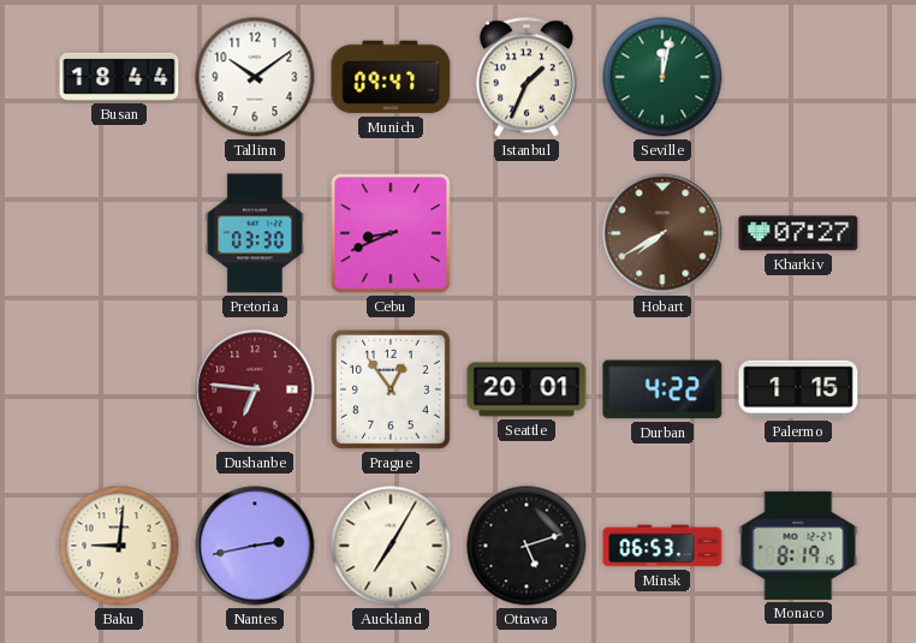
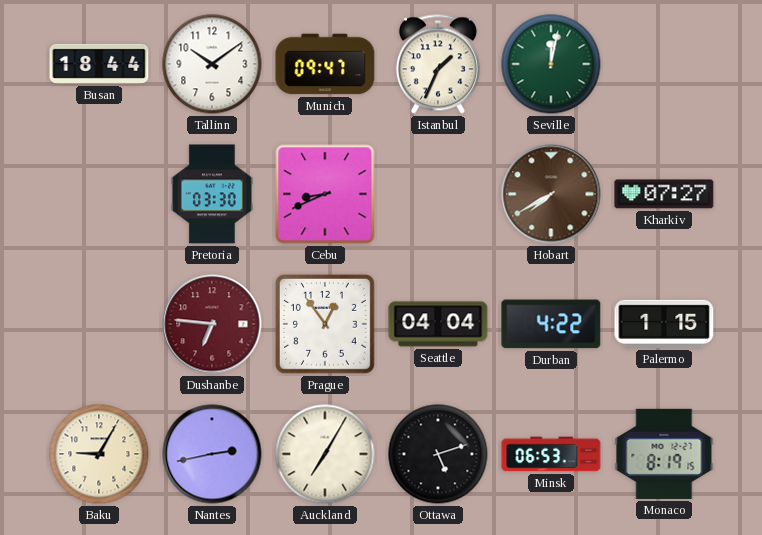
Seattle: 20:01 -> 04:04
Baku: 9:01 -> 9:05
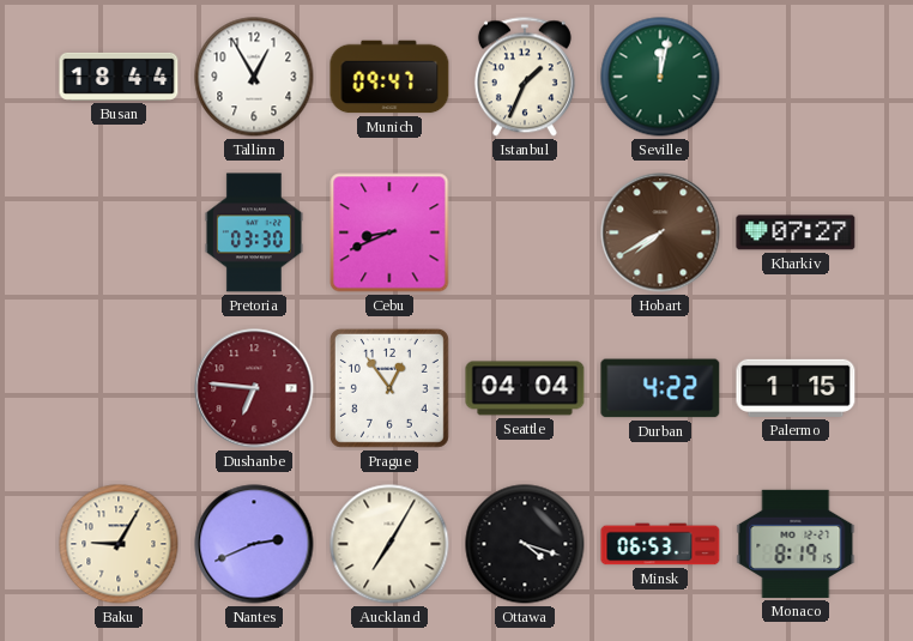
Tallinn: 10:09 -> 12:55
Nantes: 2:43 -> 2:41
Ottawa: 5:12 -> 4:18
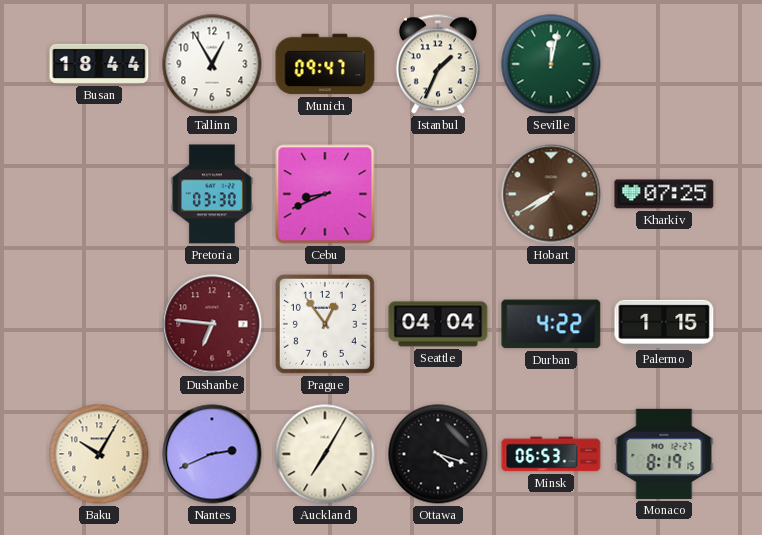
Kharkiv: 07:27 -> 07:25
Baku: 9:05 -> 10:05
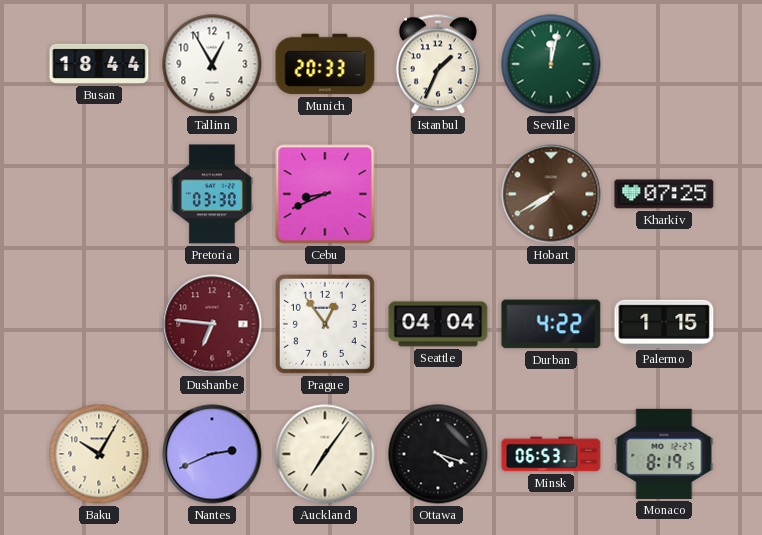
Munich: 09:47 -> 20:33
Auckland: 7:05 -> 7:06
